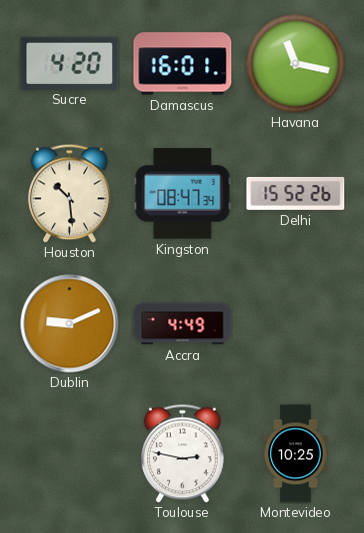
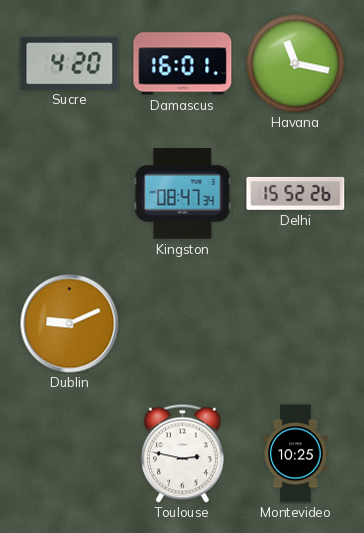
Houston: 10:29 -> none
Accra: 4:49 -> none
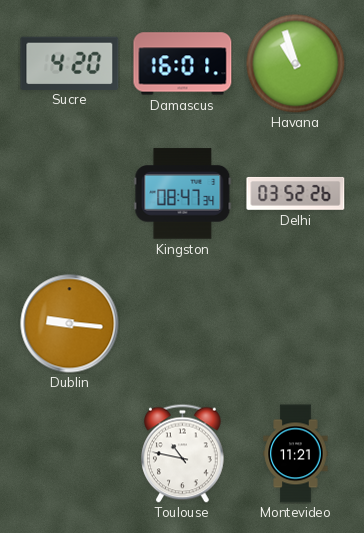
Havana: 11:17 -> 10:57
Delhi: 15:52 -> 03:52
Dublin: 9:11 -> 9:16
Toulouse: 2:47 -> 10:47
Montevideo: 10:25 -> 11:21
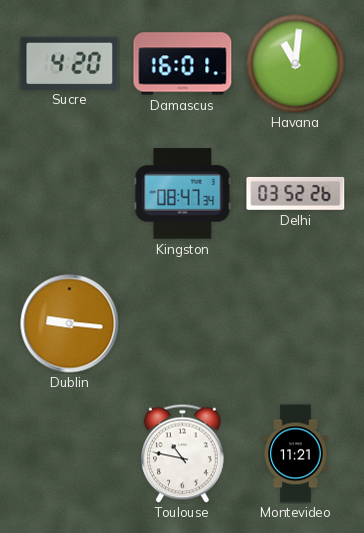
Havana: 10:57 -> 11:01
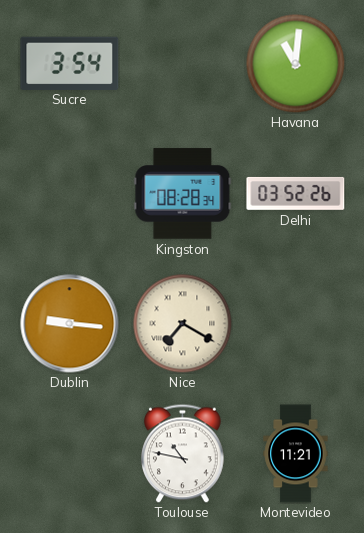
Sucre: 4:20 -> 3:54
Damascus: 16:01 -> none
Kingston: 08:47 -> 08:28
Nice: none -> 7:20
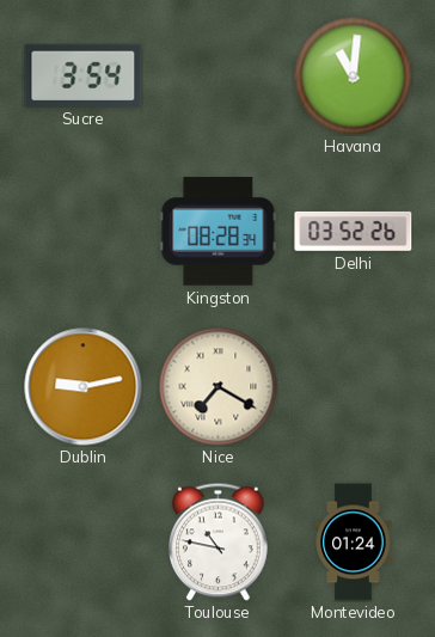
Dublin: 9:16 -> 9:13
Montevideo: 11:21 -> 01:24
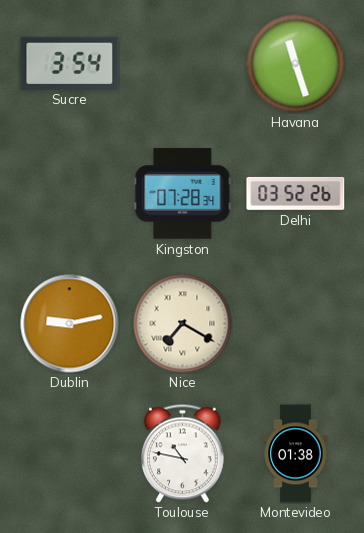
Havana: 11:01 -> 11:27
Kingston: 08:28 -> 07:28
Montevideo: 01:24 -> 01:38
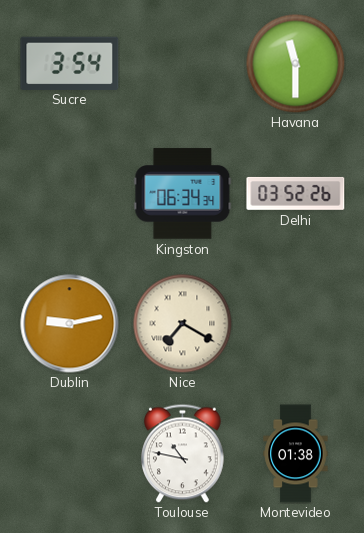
Havana: 11:27 -> 11:30
Kingston: 07:28 -> 06:34
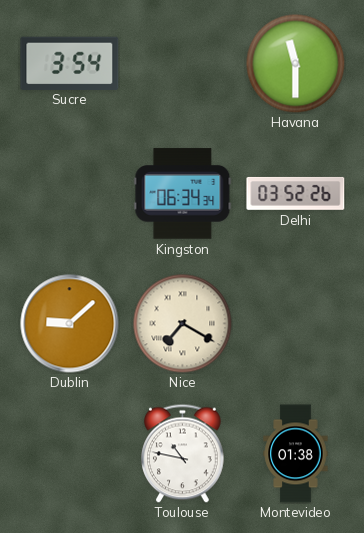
Dublin: 9:13 -> 9:08
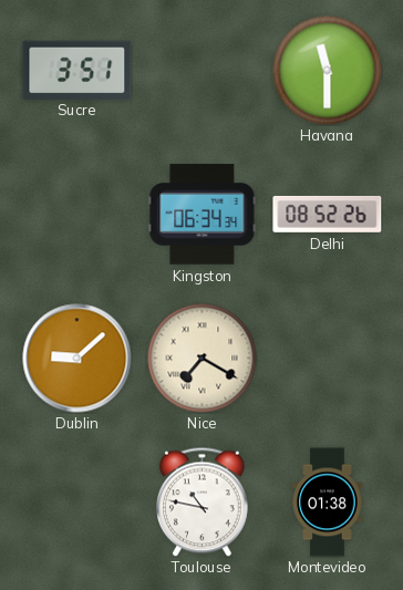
Sucre: 3:54 -> 3:51
Delhi: 03:52 -> 08:52
